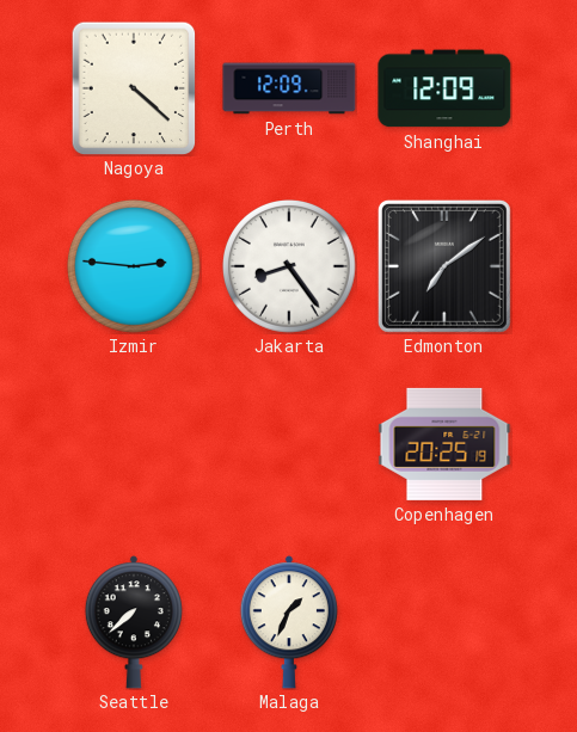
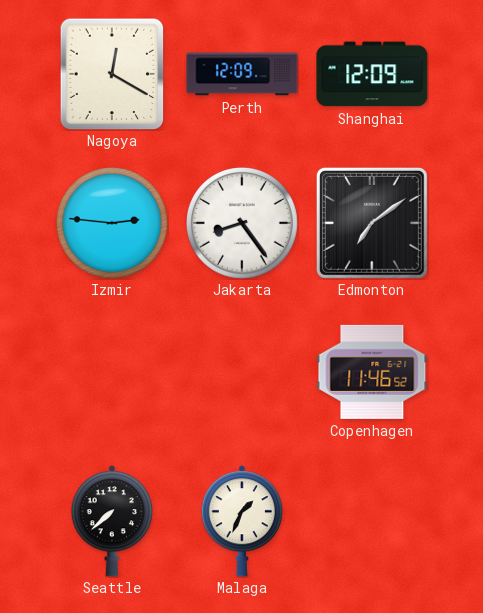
Nagoya: 4:22 -> 12:20
Copenhagen: 20:25 -> 11:46
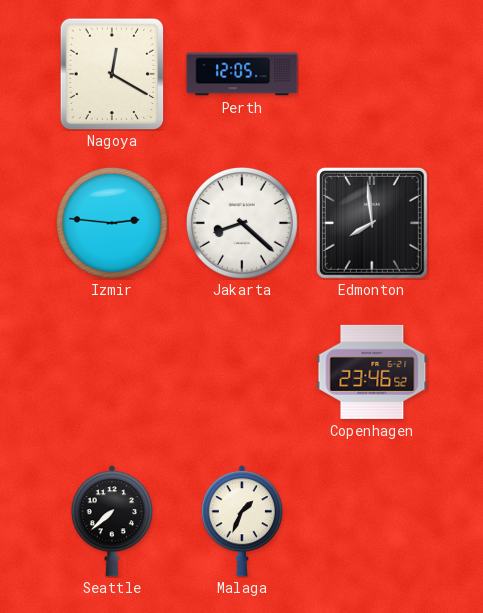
Perth: 12:09 -> 12:05
Shanghai: 12:09 -> none
Jakarta: 8:24 -> 8:22
Edmonton: 7:09 -> 7:59
Copenhagen: 11:46 -> 23:46
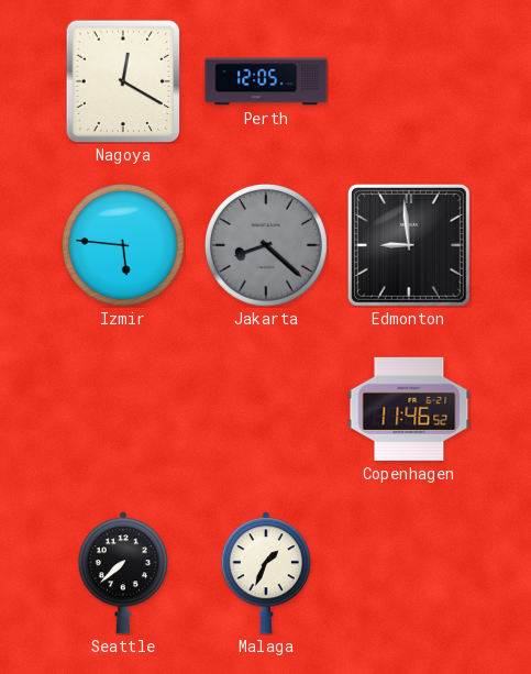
Izmir: 2:46 -> 5:46
Jakarta dial: white -> grey
Edmonton: 7:59 -> 8:59
Copenhagen: 23:46 -> 11:46
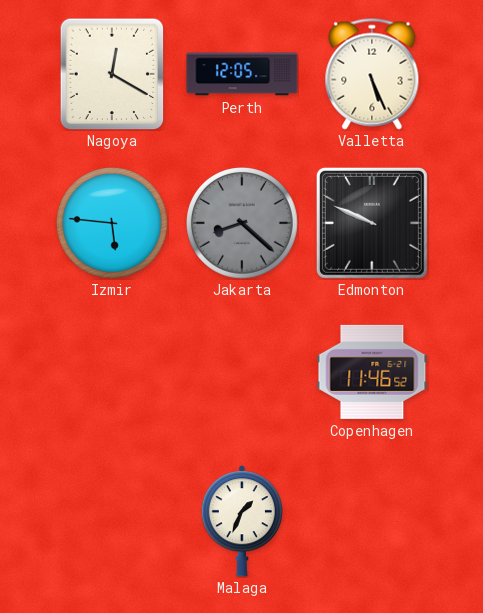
Valletta: none -> 5:26
Edmonton: 8:59 -> 9:49
Seattle: 7:38 -> none
